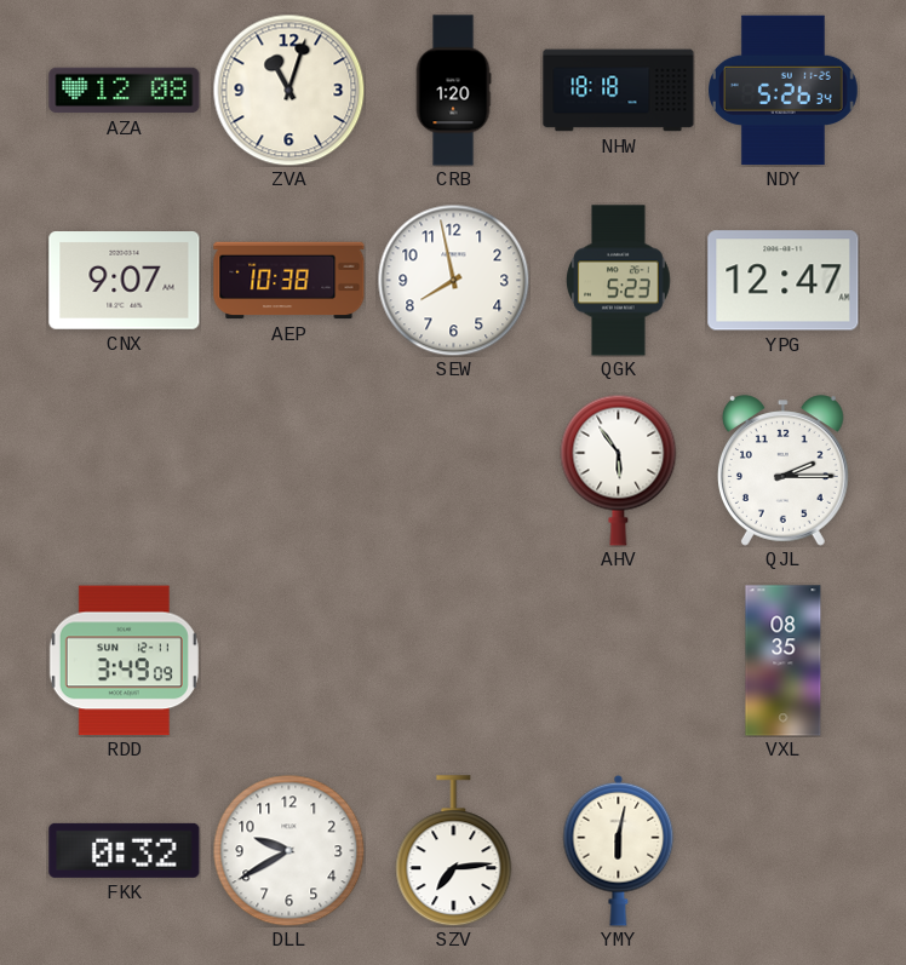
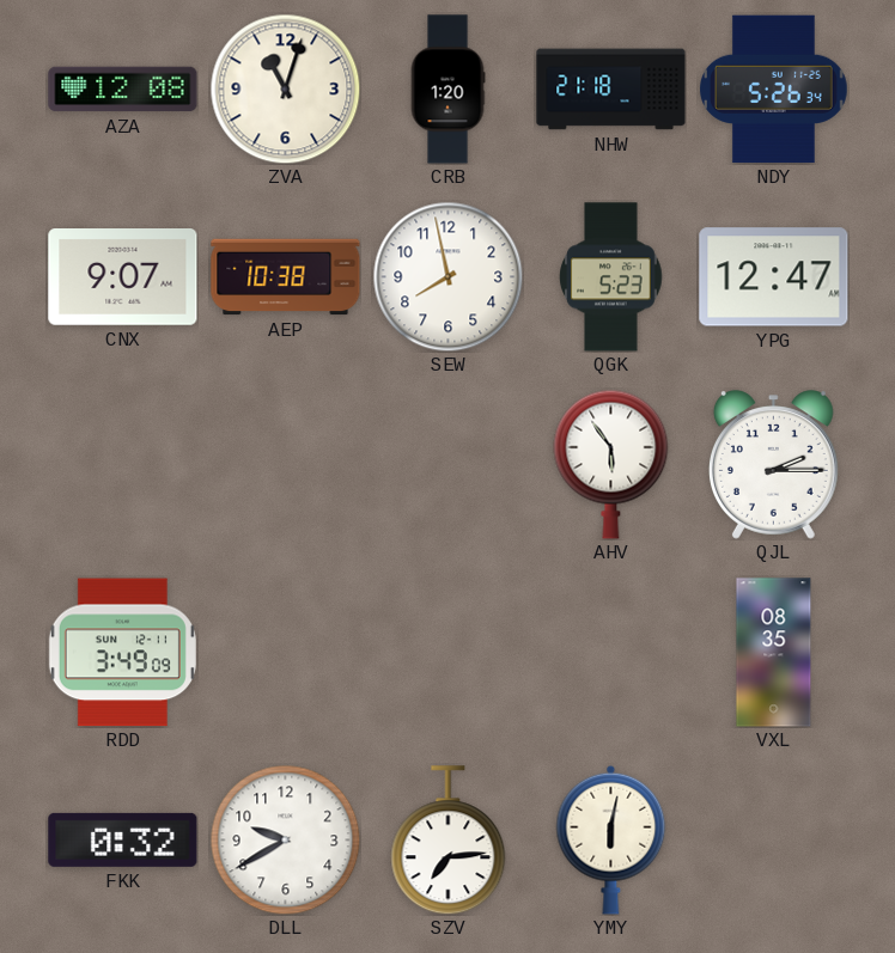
NHW: 18:18 -> 21:18
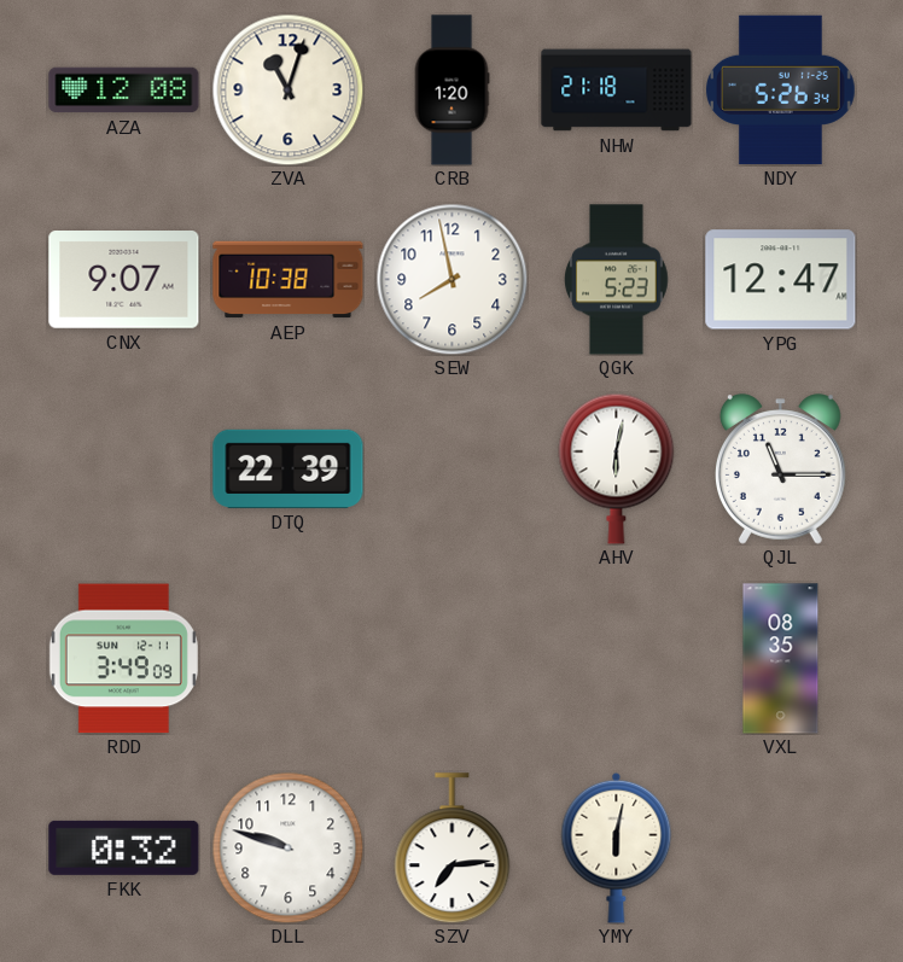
DTQ: none -> 22:39
AHV: 5:54 -> 6:02
QJL: 2:15 -> 11:15
DLL: 9:40 -> 9:48
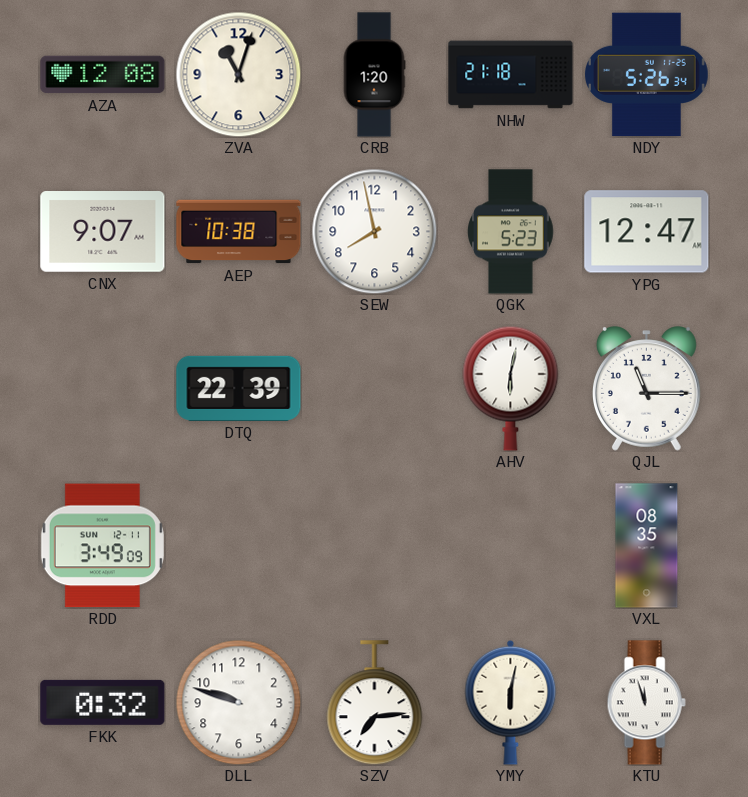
KTU: none -> 11:57
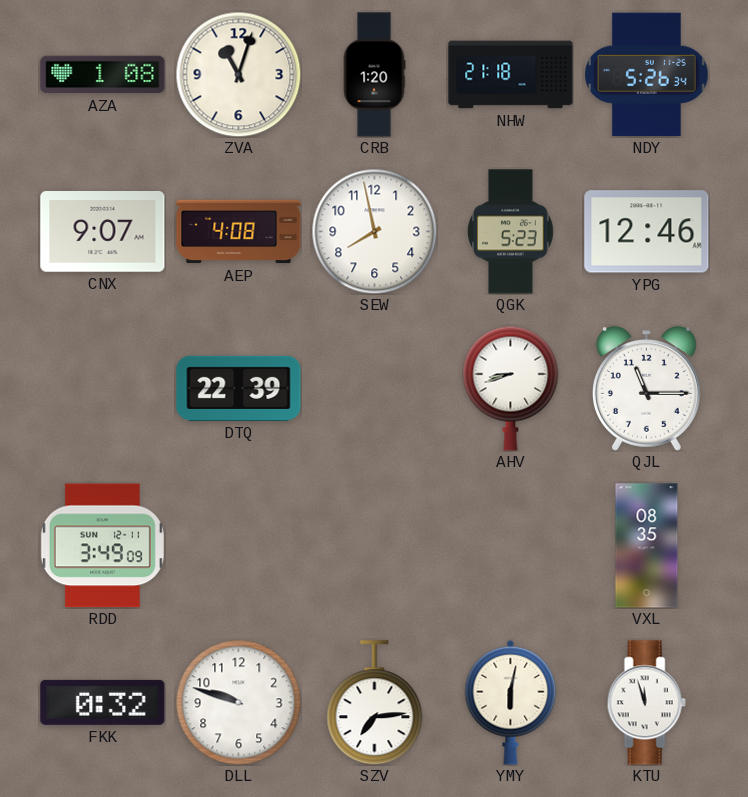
AZA: 12:08 -> 1:08
AEP: 10:38 -> 4:08
YPG: 12:47 -> 12:46
AHV: 6:02 -> 8:42
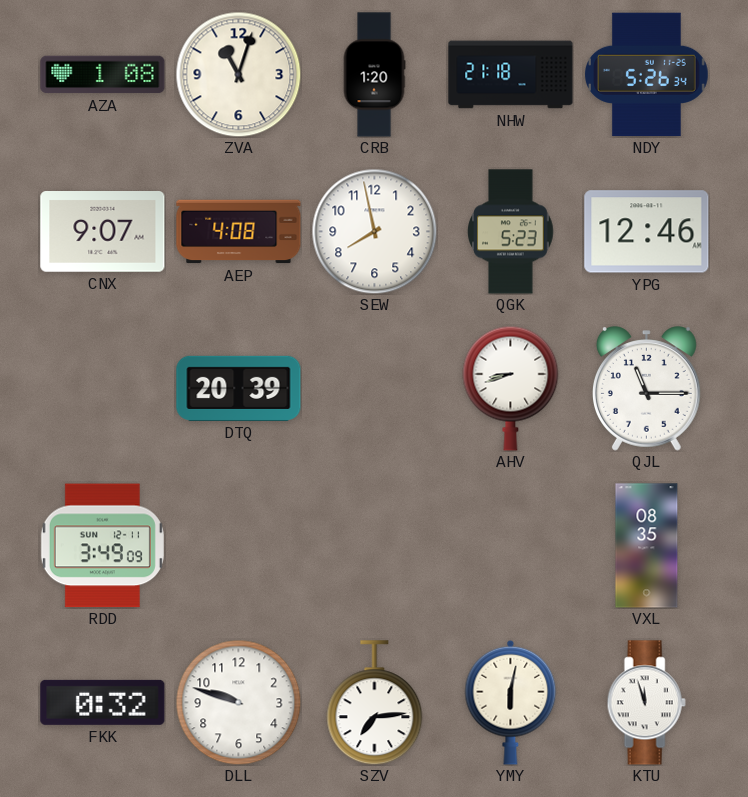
DTQ: 22:39 -> 20:39
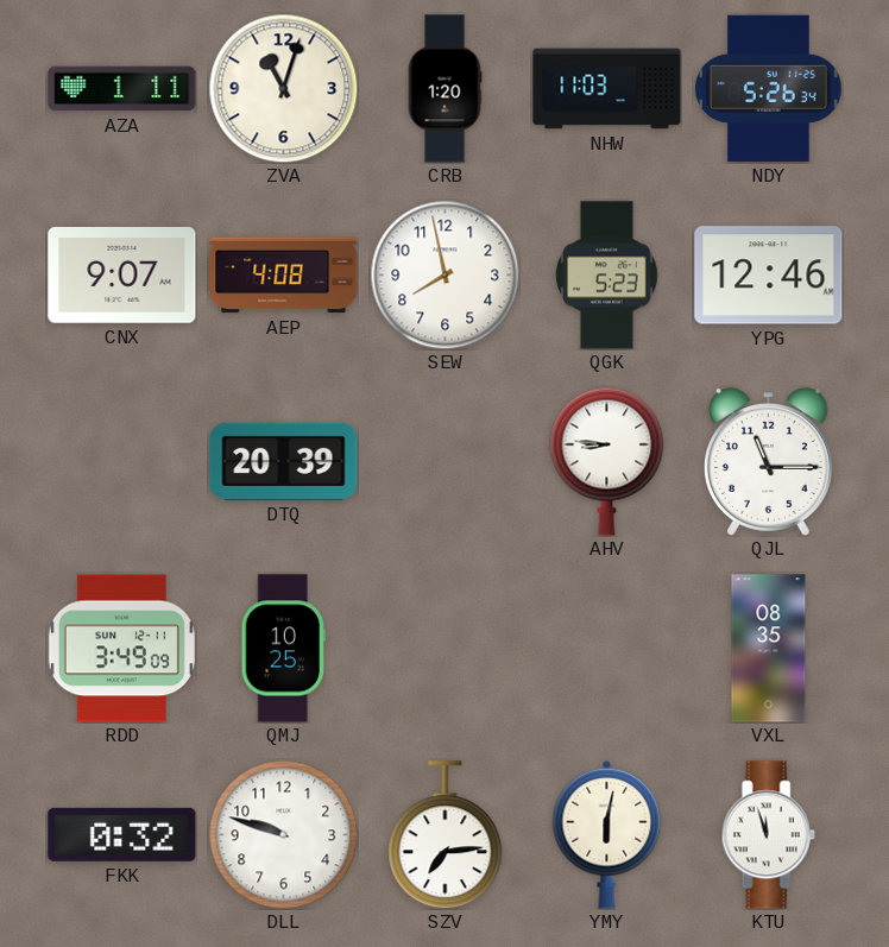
AZA: 1:08 -> 1:11
NHW: 21:18 -> 11:03
AHV: 8:42 -> 8:46
QMJ: none -> 10:25
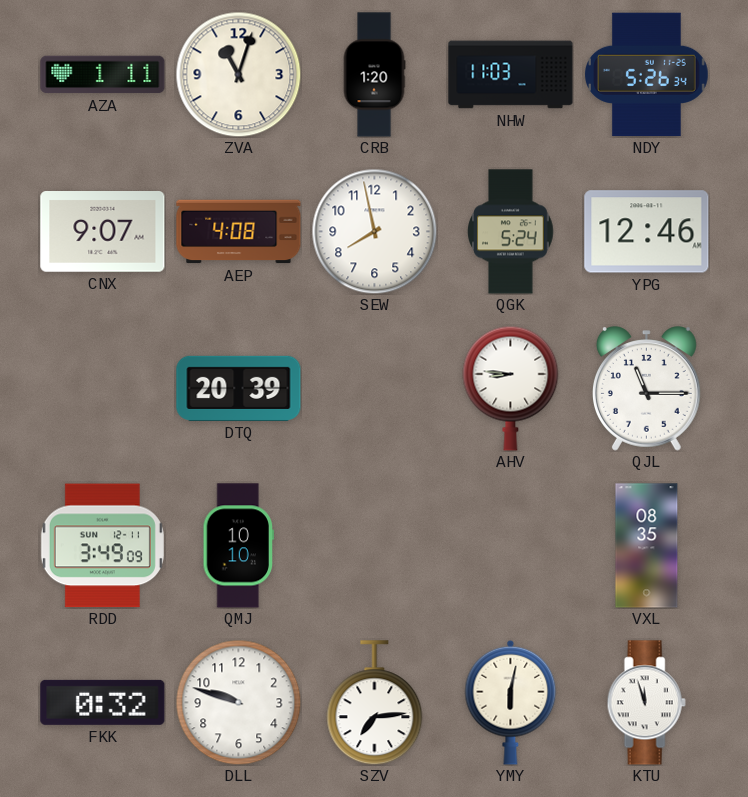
QGK: 5:23 -> 5:24
QMJ: 10:25 -> 10:10
